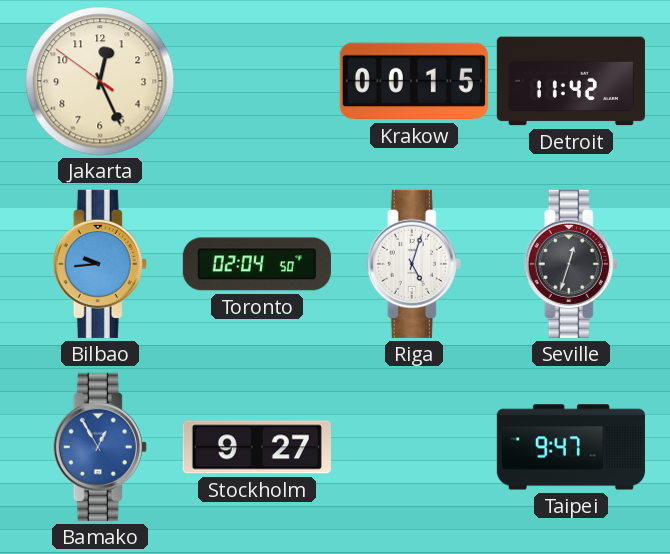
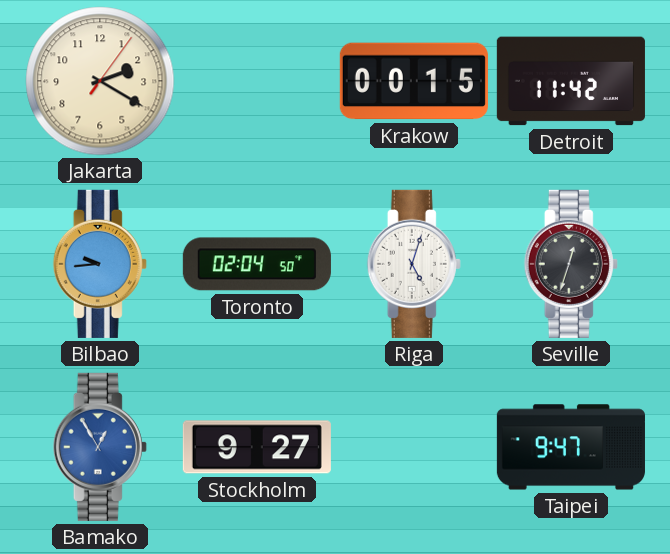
Jakarta: 12:25 -> 2:20
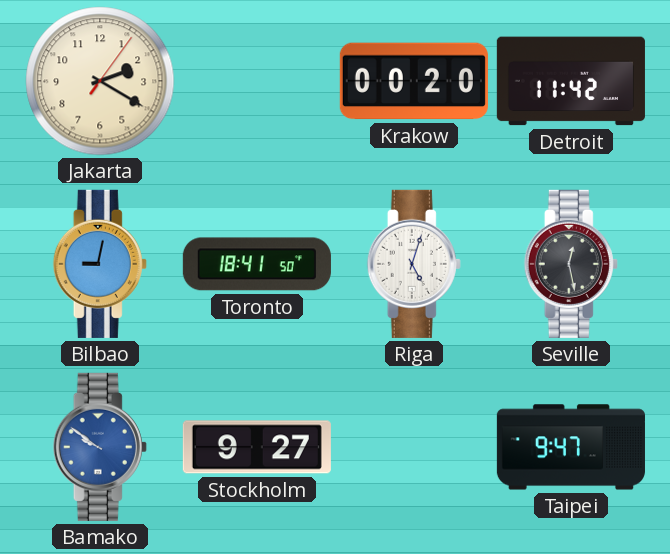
Krakow: 00:15 -> 00:20
Bilbao: 9:44 -> 9:02
Toronto: 02:04 -> 18:41
Seville: 12:33 -> 12:28
Bamako: 12:55 -> 9:51
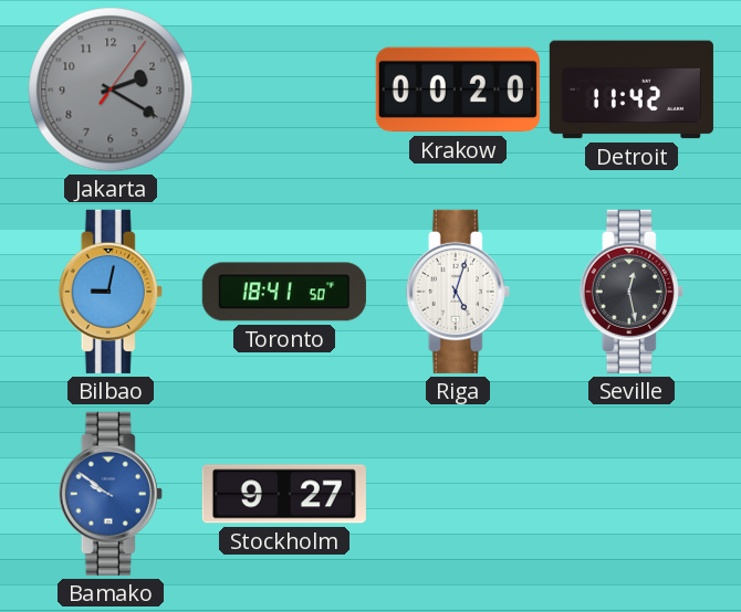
Jakarta dial: cream -> grey
Taipei: 9:47 -> none
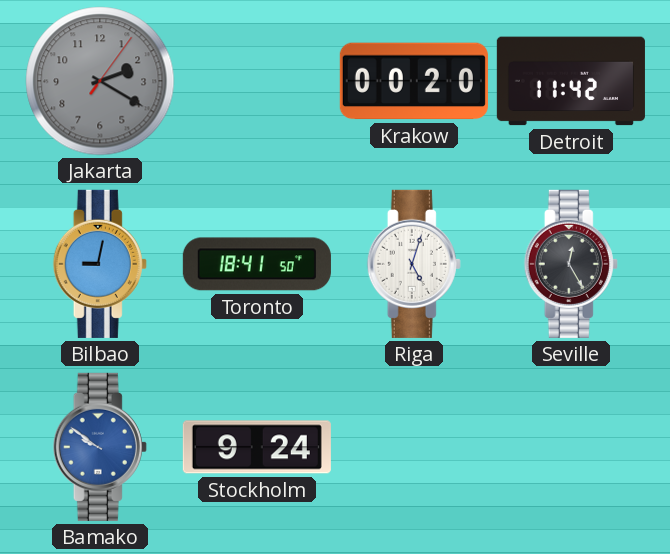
Seville: 12:28 -> 12:25
Stockholm: 9:27 -> 9:24
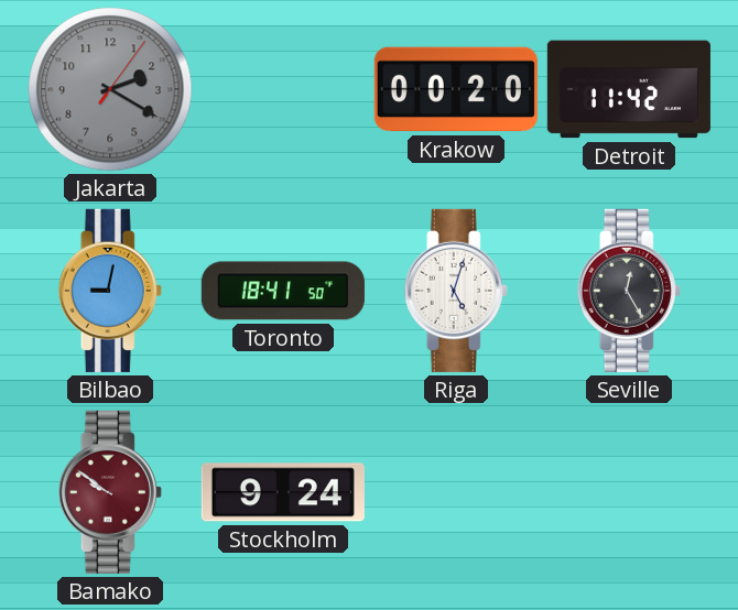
Bamako dial: blue -> burgundy
